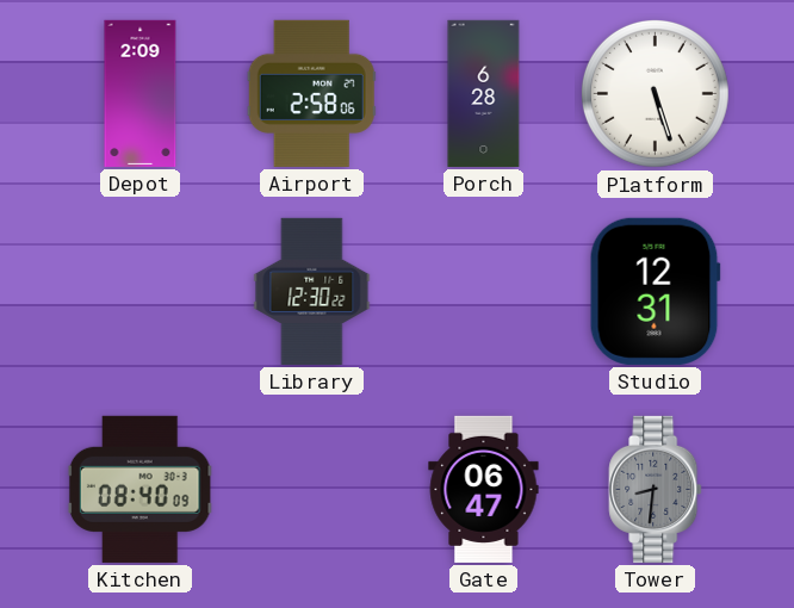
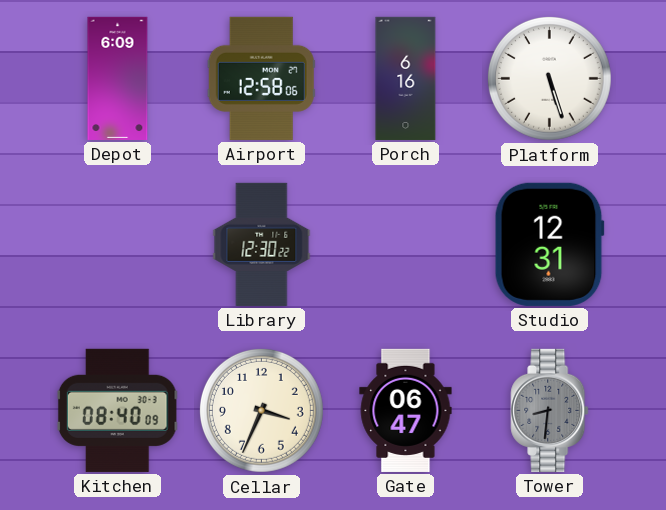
Depot: 2:09 -> 6:09
Airport: 2:58 -> 12:58
Porch: 6:28 -> 6:16
Cellar: none -> 3:34
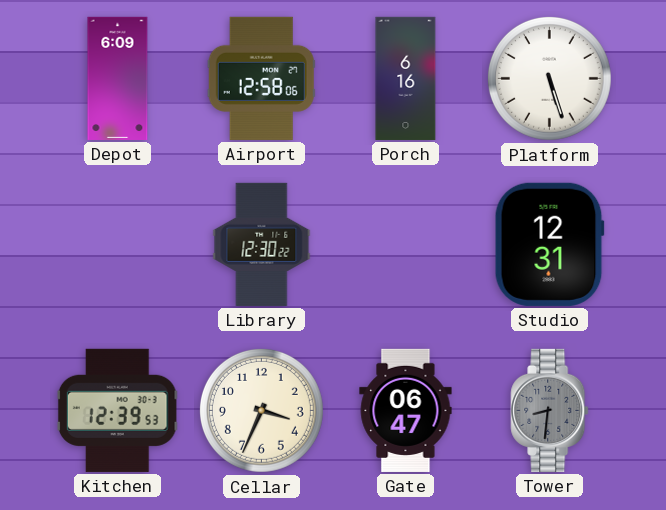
Kitchen: 08:40 -> 12:39
